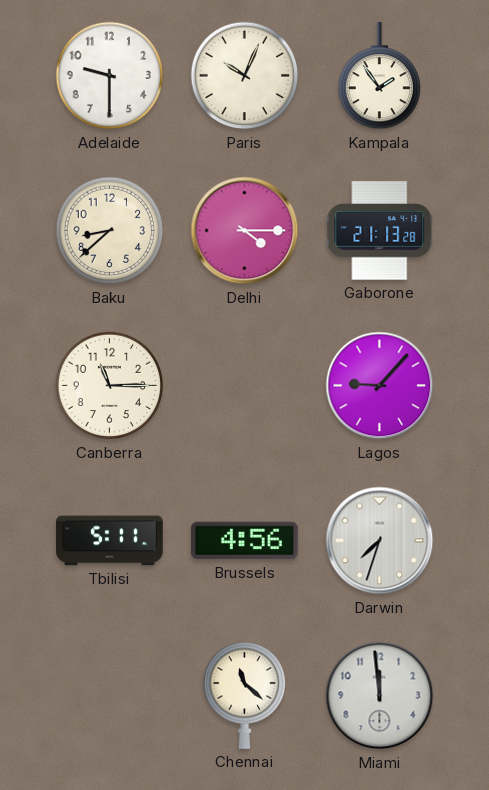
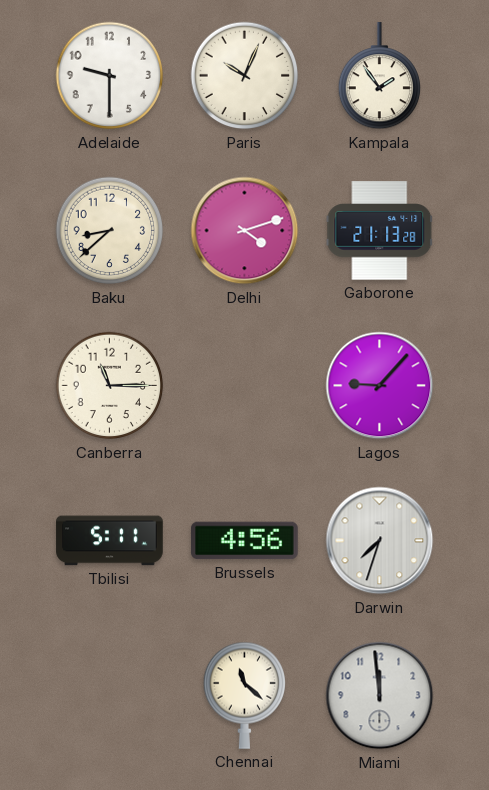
Delhi: 4:15 -> 4:12
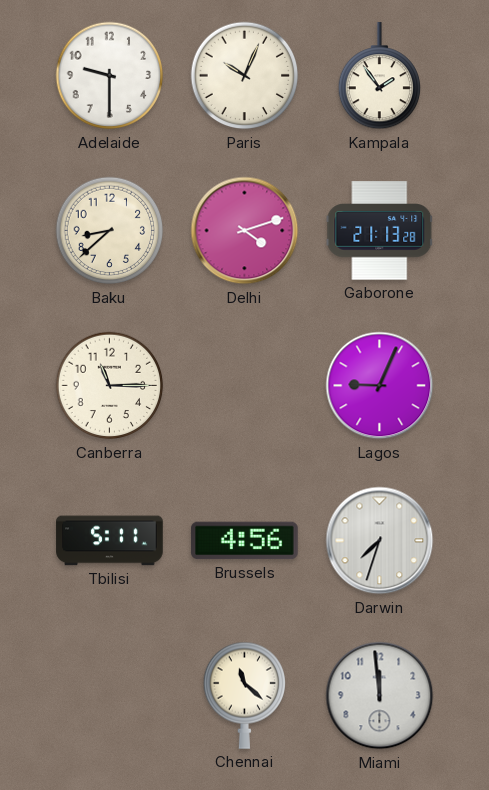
Lagos: 9:07 -> 9:04
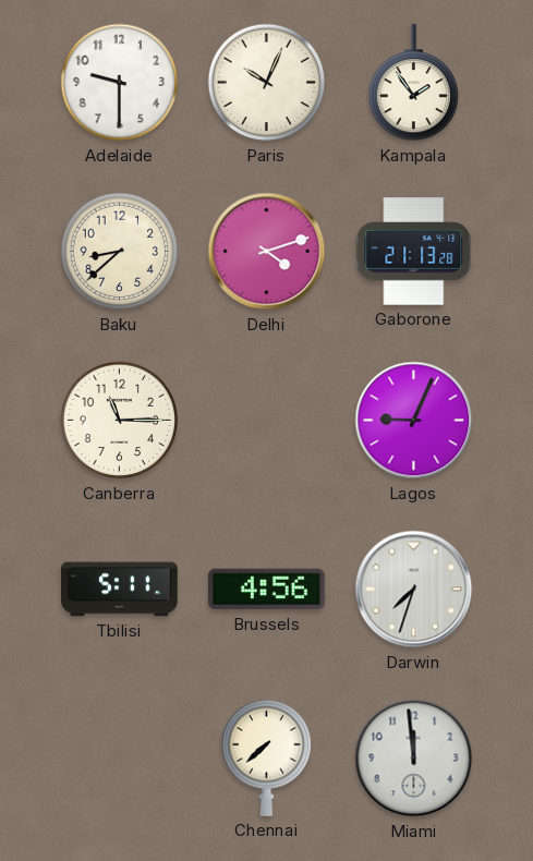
Chennai: 11:22 -> 7:38
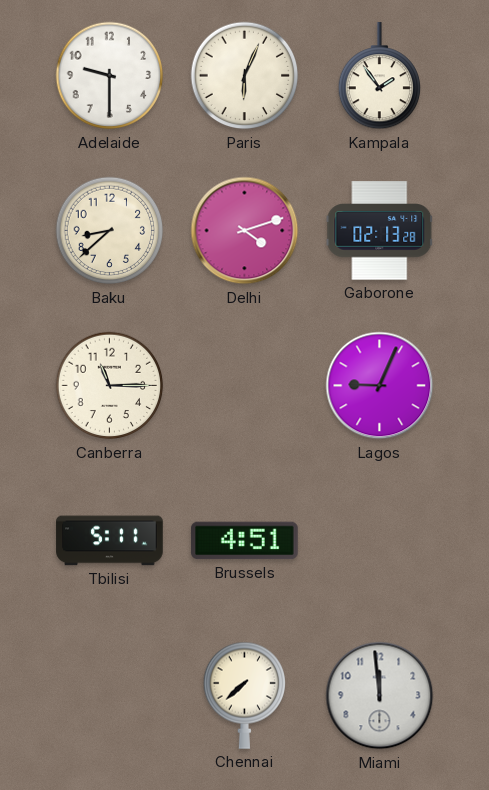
Paris: 10:04 -> 6:04
Gaborone: 21:13 -> 02:13
Brussels: 4:56 -> 4:51
Darwin: 7:33 -> none
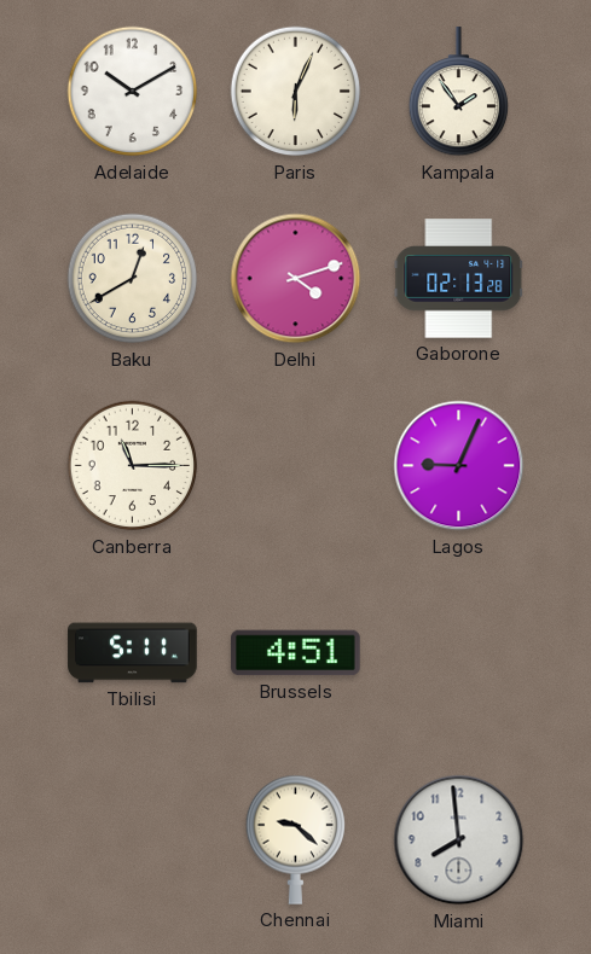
Adelaide: 9:30 -> 10:10
Baku: 8:38 -> 12:40
Chennai: 7:38 -> 9:22
Miami: 11:59 -> 7:59
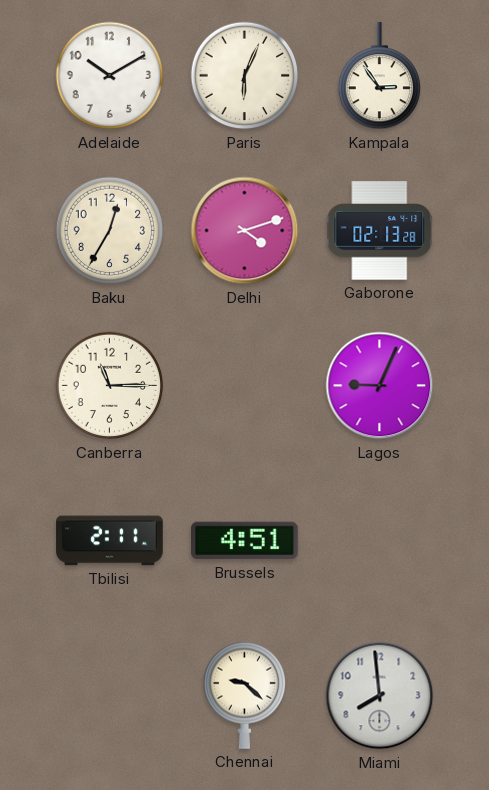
Kampala: 1:54 -> 2:54
Baku: 12:40 -> 12:35
Tbilisi: 5:11 -> 2:11
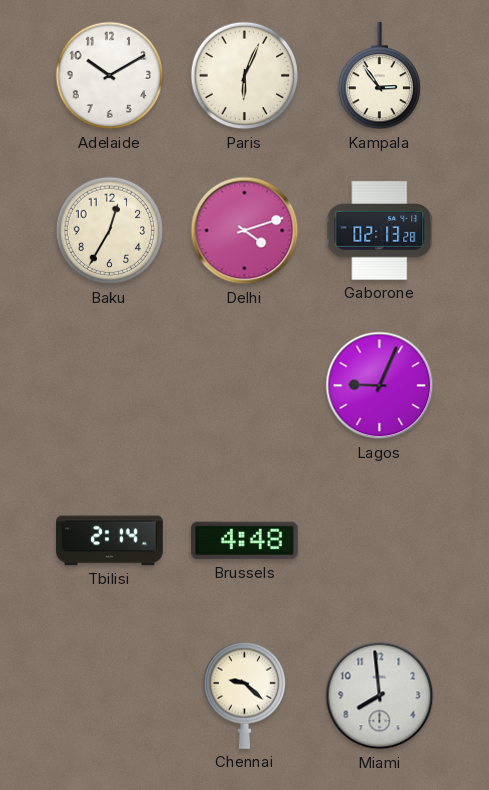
Canberra: 11:15 -> none
Tbilisi: 2:11 -> 2:14
Brussels: 4:51 -> 4:48
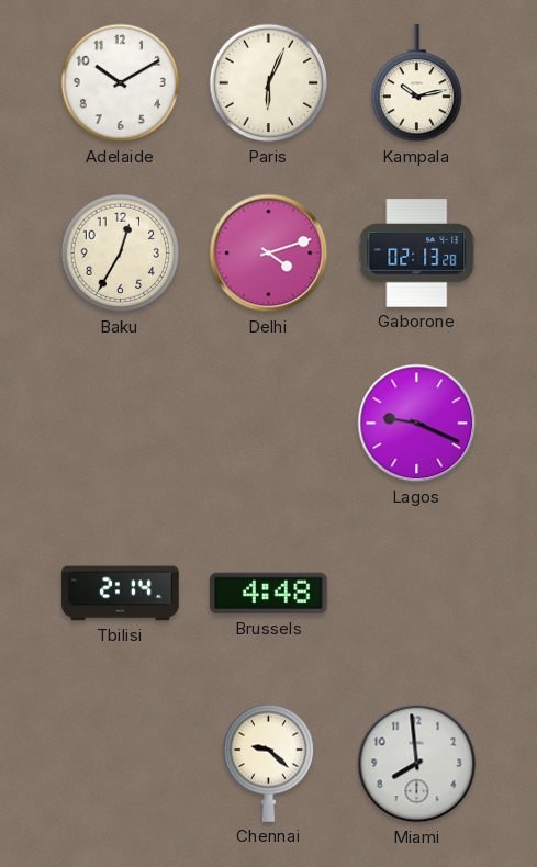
Kampala: 2:54 -> 10:13
Lagos: 9:04 -> 9:19
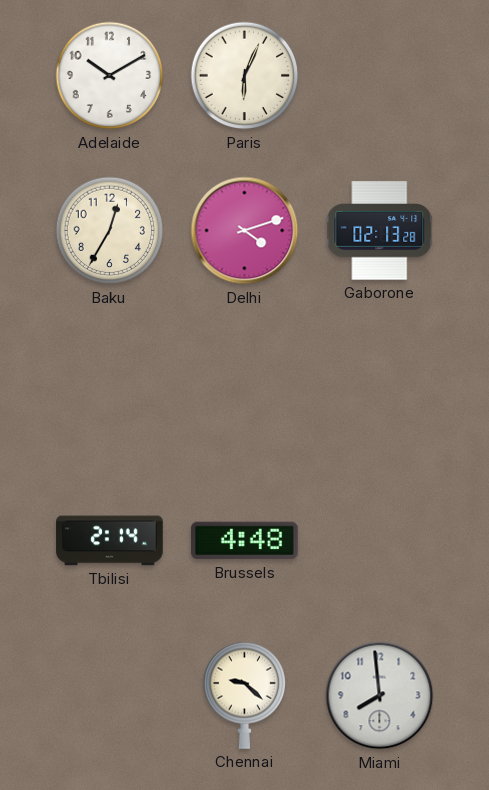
Kampala: 10:13 -> none
Lagos: 9:19 -> none
